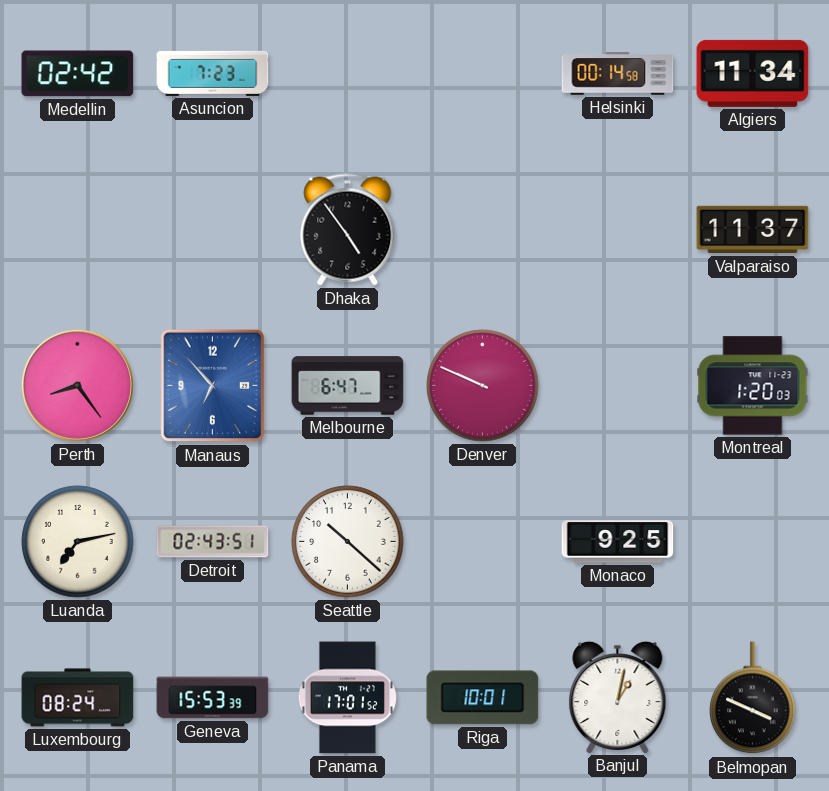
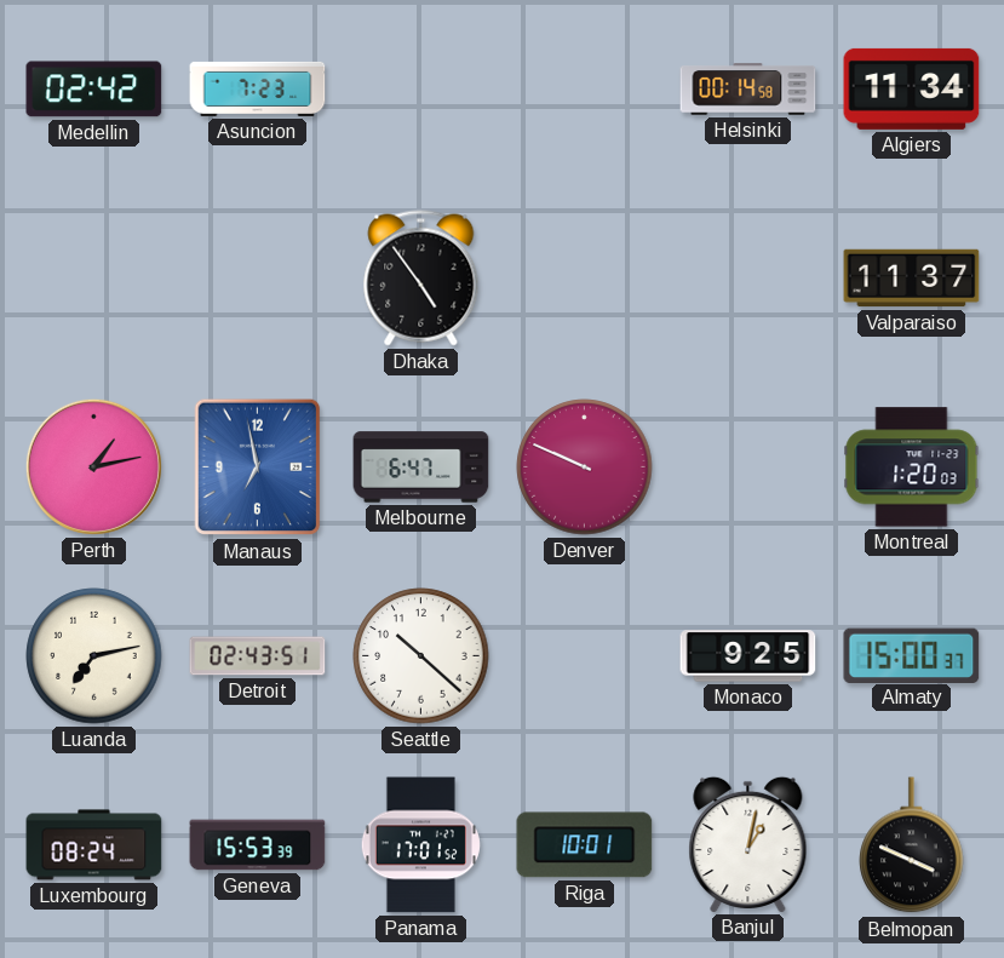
Perth: 8:24 -> 1:13
Manaus: 6:53 -> 6:58
Almaty: none -> 15:00
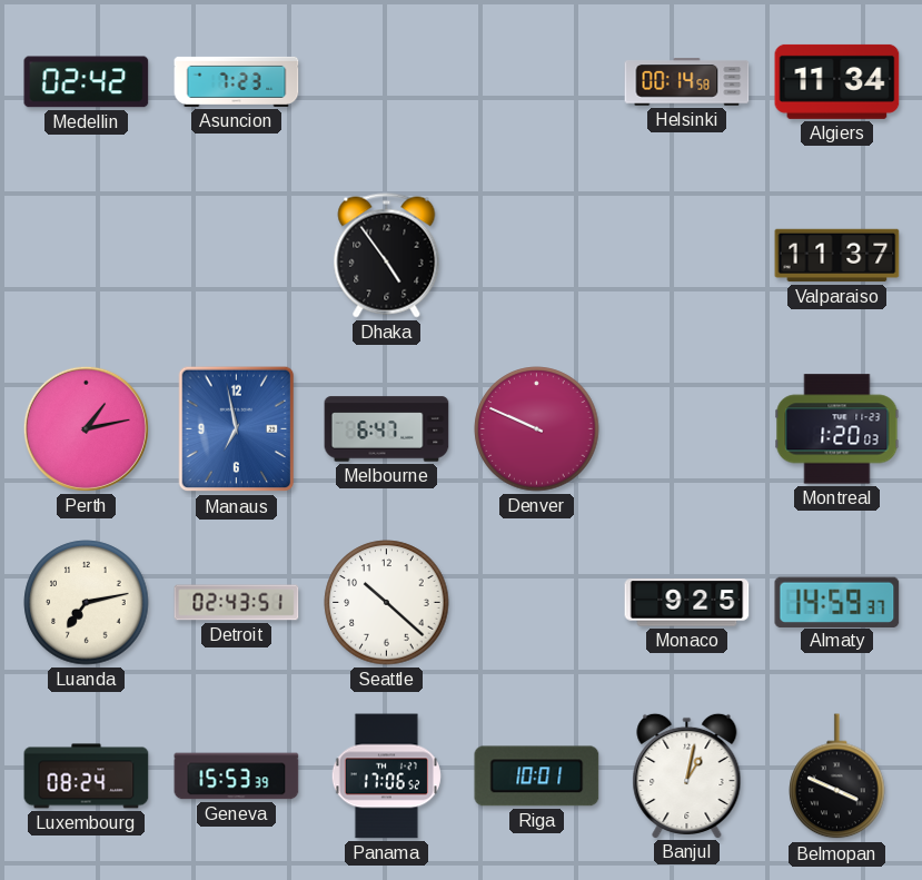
Almaty: 15:00 -> 14:59
Panama: 17:01 -> 17:06
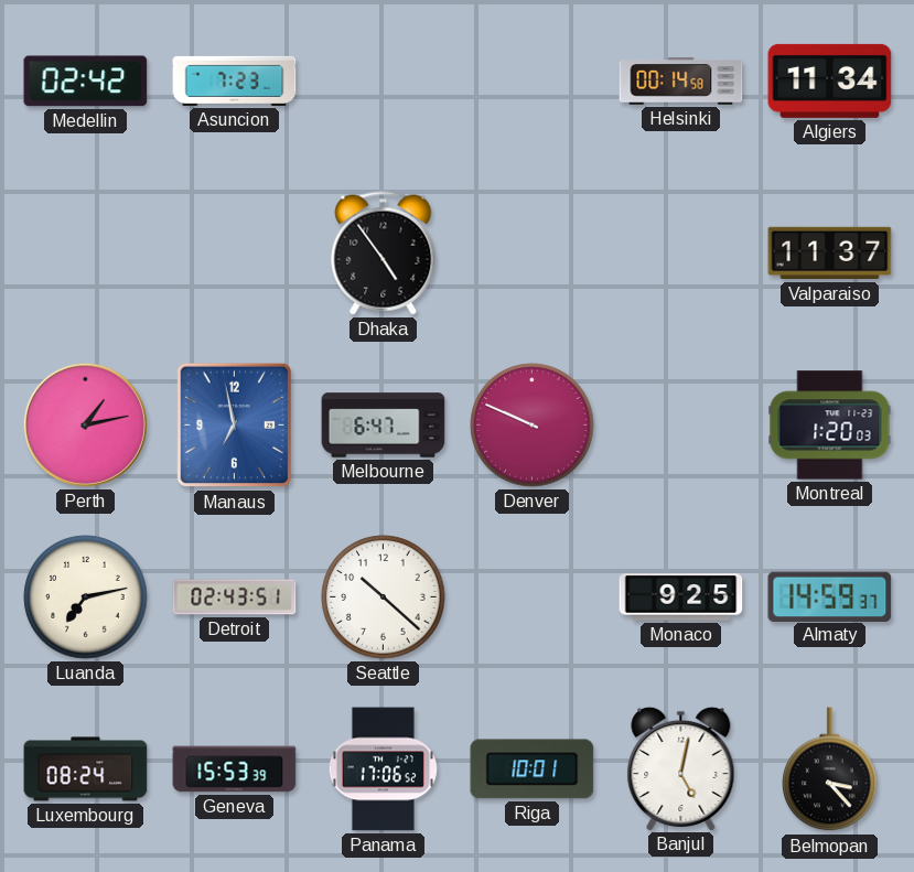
Banjul: 1:02 -> 5:02
Belmopan: 3:49 -> 3:23
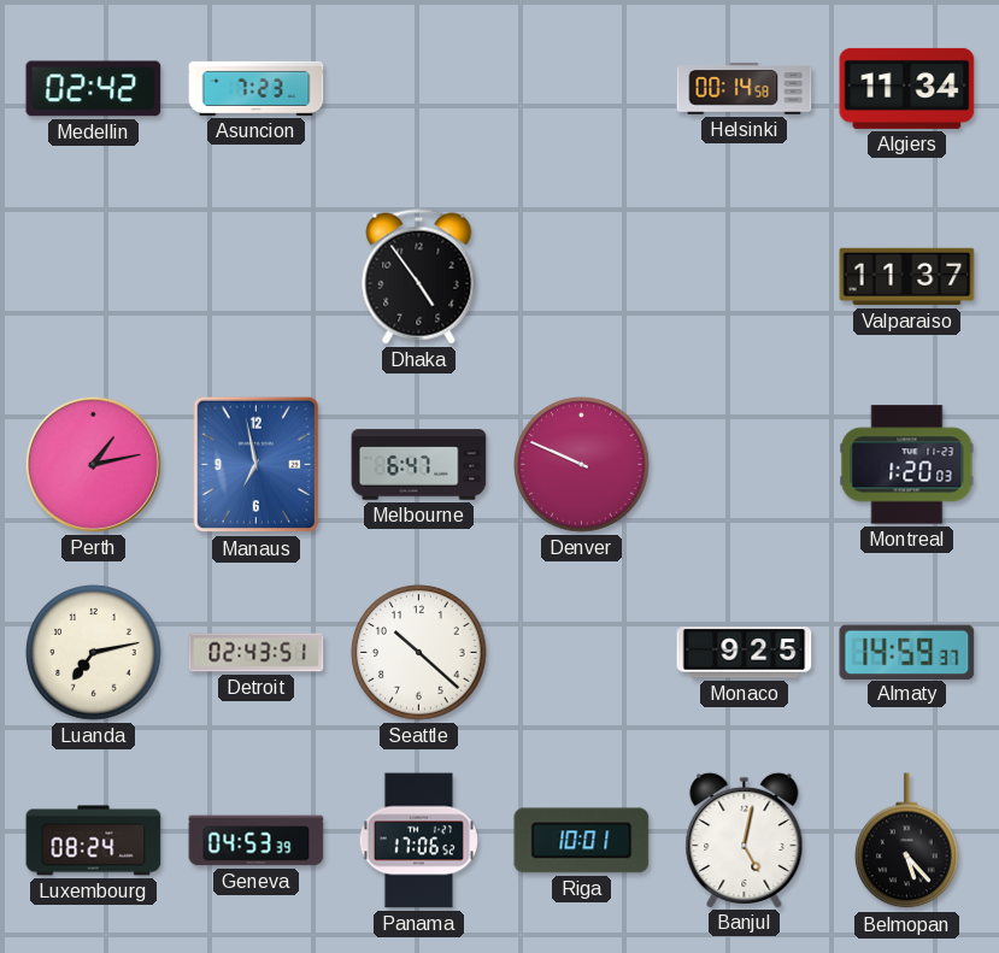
Geneva: 15:53 -> 04:53
Belmopan: 3:23 -> 5:23
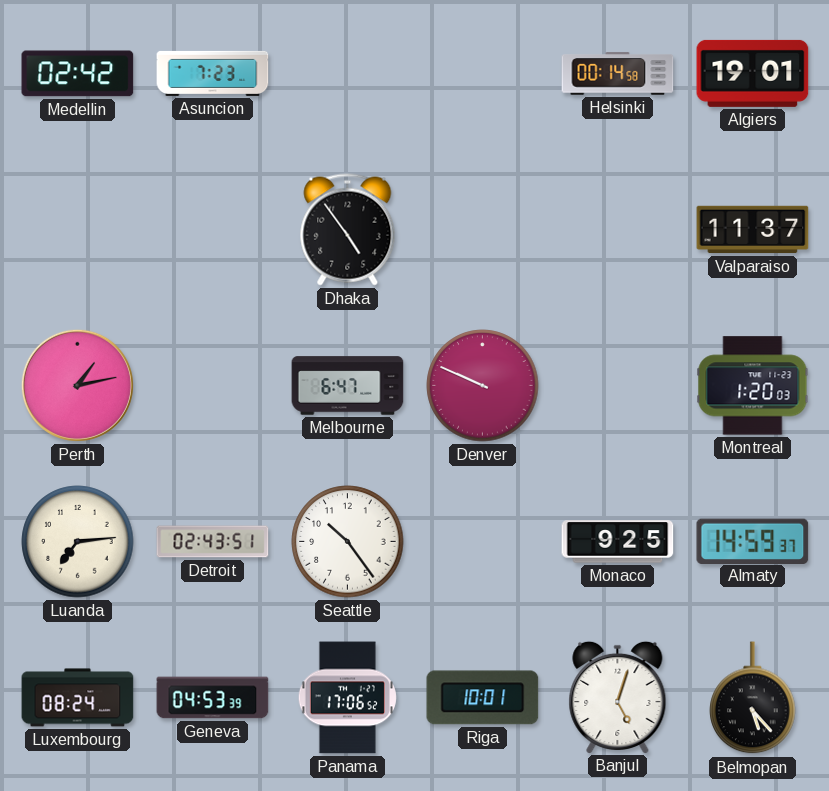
Algiers: 11:34 -> 19:01
Manaus: 6:58 -> none
Luanda: 7:13 -> 7:14
Seattle: 10:22 -> 10:24
Banjul: 5:02 -> 5:03
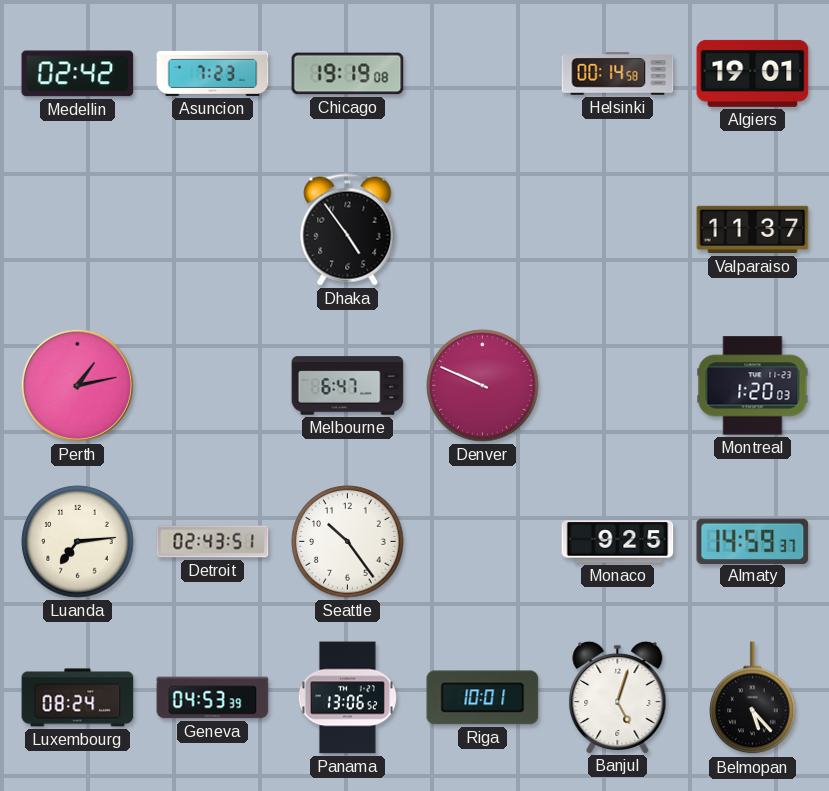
Chicago: none -> 19:19
Panama: 17:06 -> 13:06
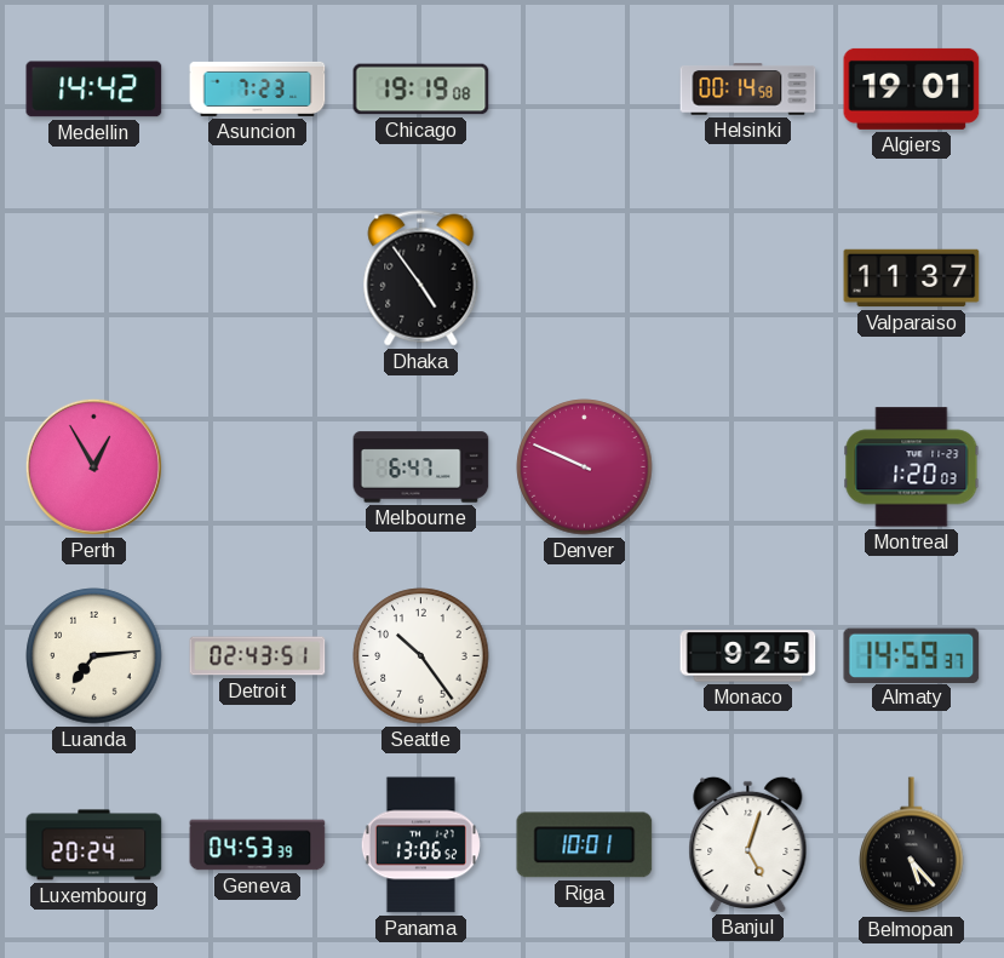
Medellin: 02:42 -> 14:42
Perth: 1:13 -> 12:55
Luxembourg: 08:24 -> 20:24
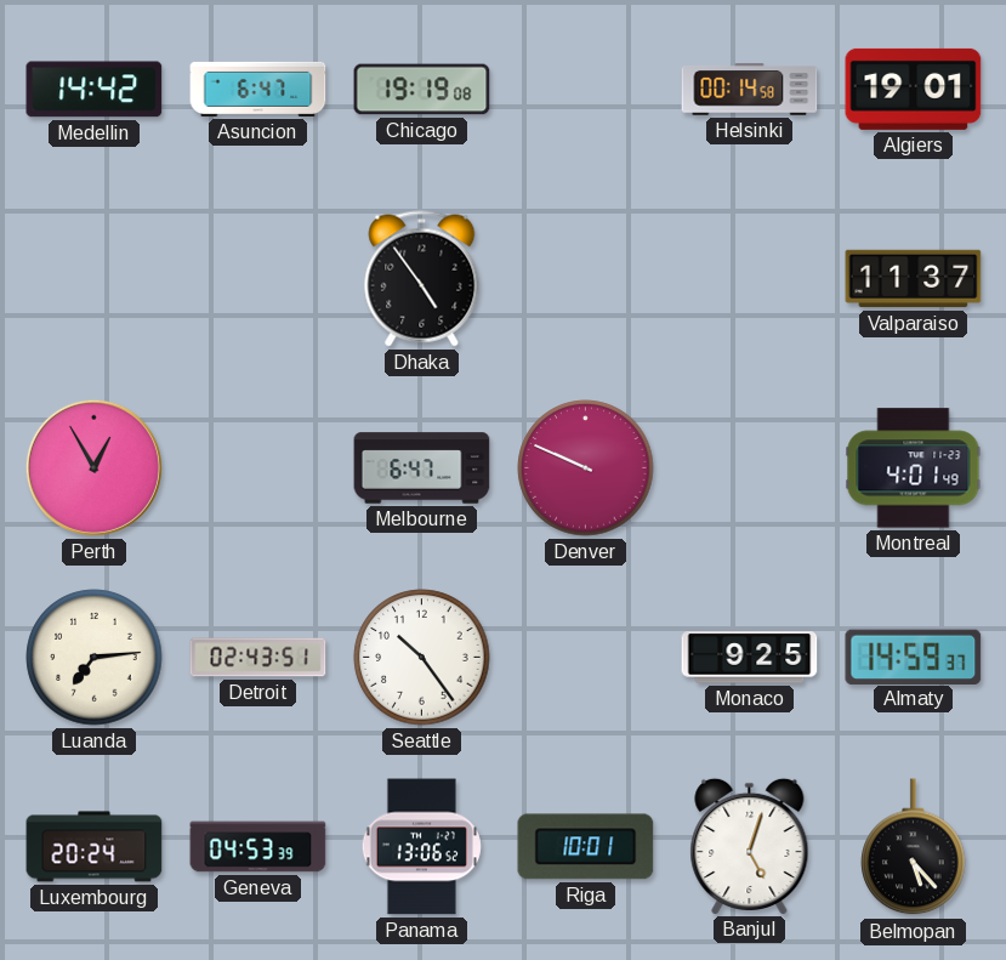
Asuncion: 7:23 -> 6:47
Montreal: 1:20 -> 4:01
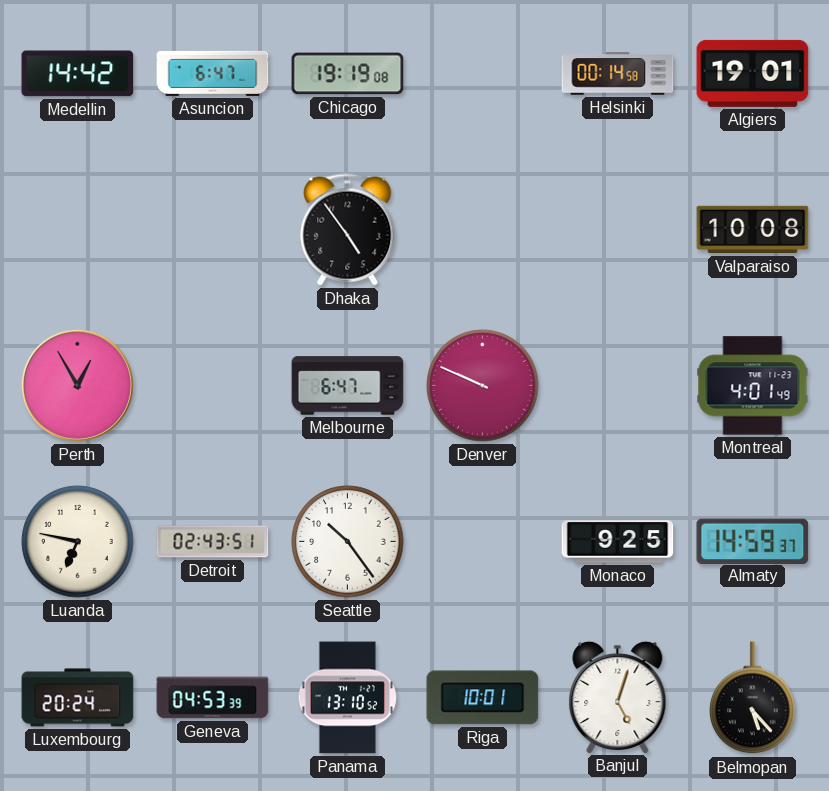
Valparaiso: 11:37 -> 10:08
Luanda: 7:14 -> 6:47
Panama: 13:06 -> 13:10
